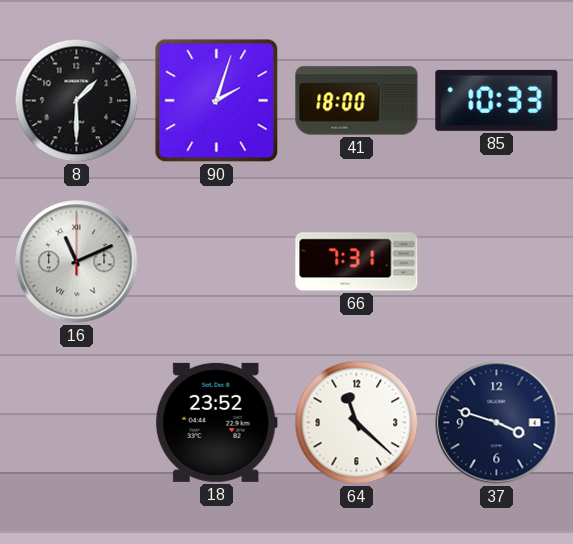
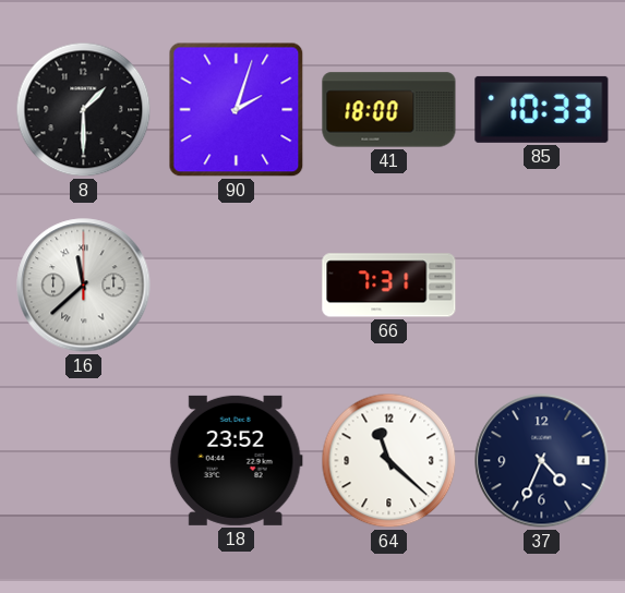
16: 11:11 -> 11:38
37: 3:48 -> 4:34
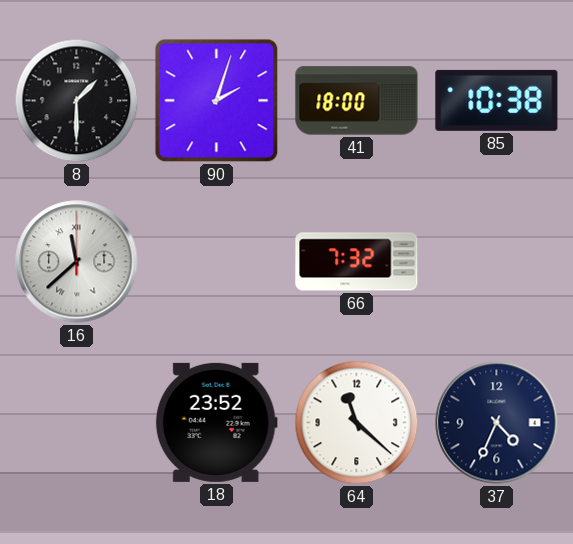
85: 10:33 -> 10:38
66: 7:31 -> 7:32
